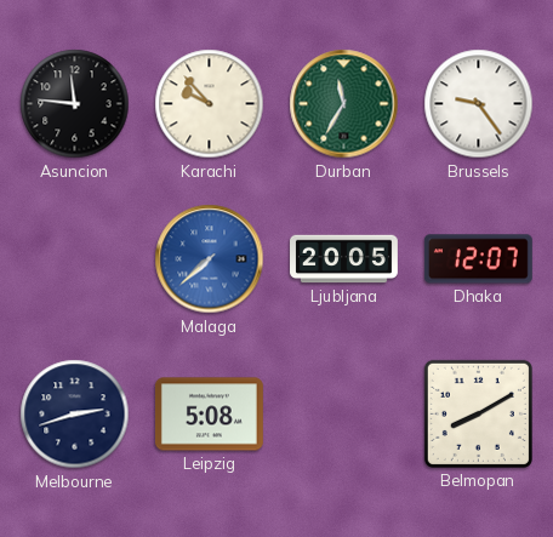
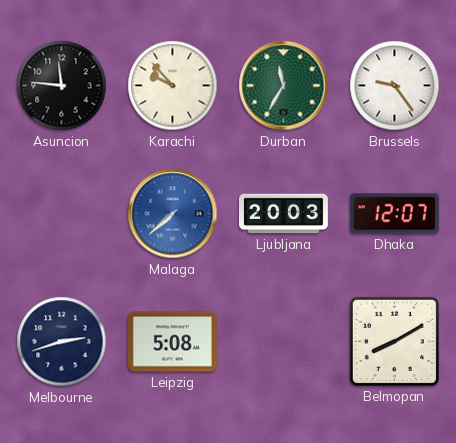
Ljubljana: 20:05 -> 20:03
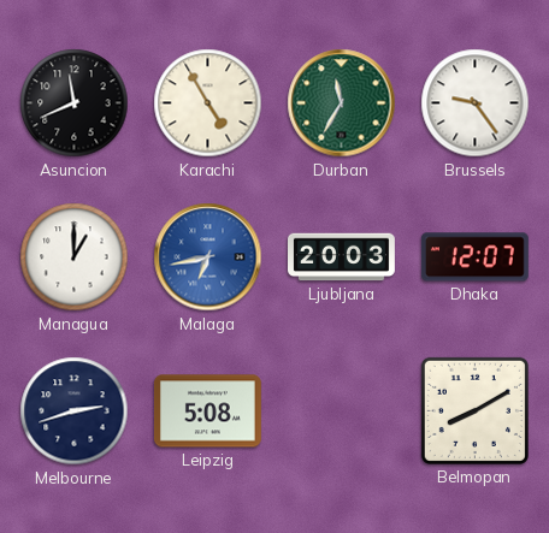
Asuncion: 11:46 -> 11:41
Karachi: 9:53 -> 4:55
Managua: none -> 1:00
Malaga: 7:38 -> 6:43
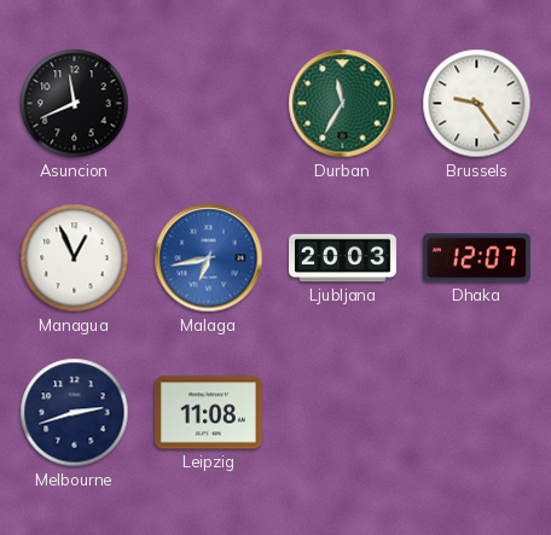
Karachi: 4:55 -> none
Managua: 1:00 -> 12:56
Leipzig: 5:08 -> 11:08
Belmopan: 8:10 -> none
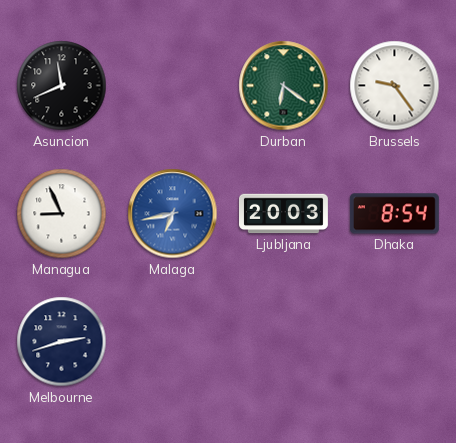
Durban: 11:35 -> 6:21
Managua: 12:56 -> 8:56
Dhaka: 12:07 -> 8:54
Leipzig: 11:08 -> none
